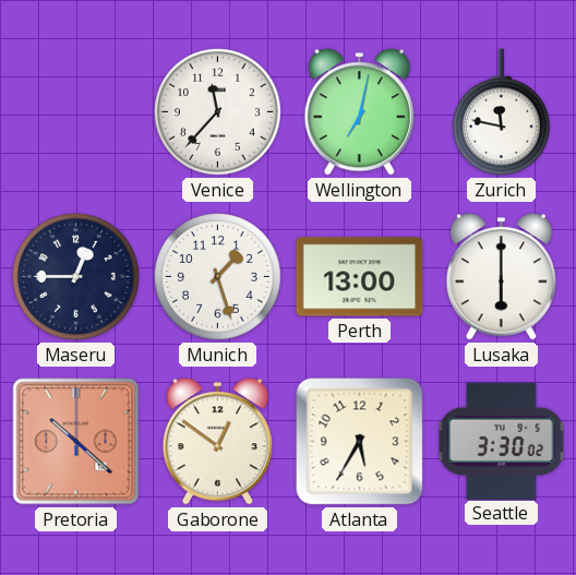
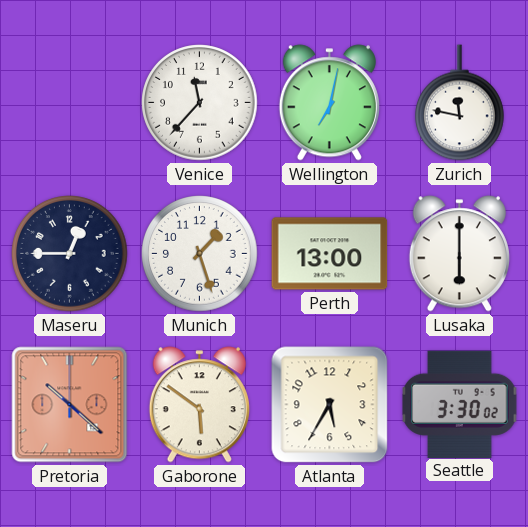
Gaborone: 12:51 -> 5:51
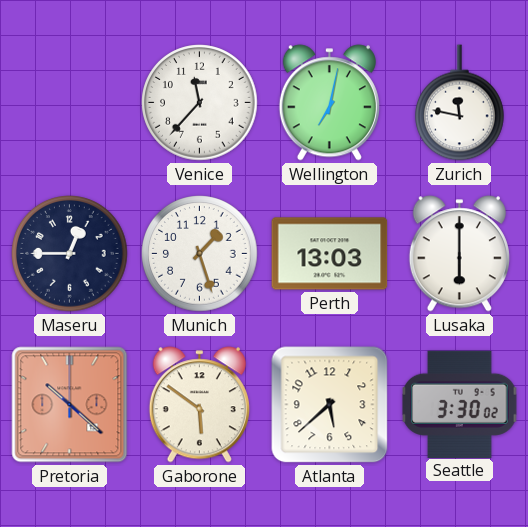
Perth: 13:00 -> 13:03
Atlanta: 5:35 -> 5:38
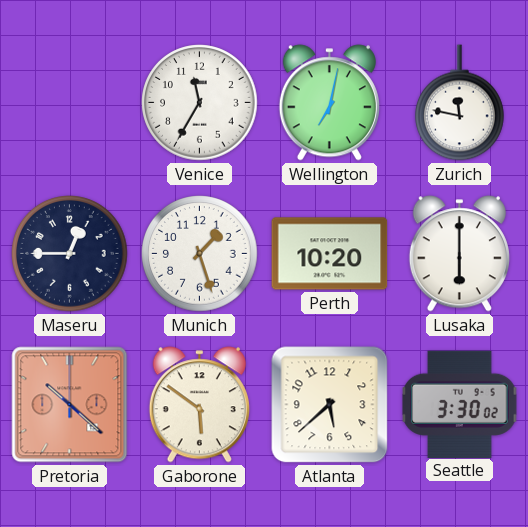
Venice: 11:37 -> 11:35
Perth: 13:03 -> 10:20
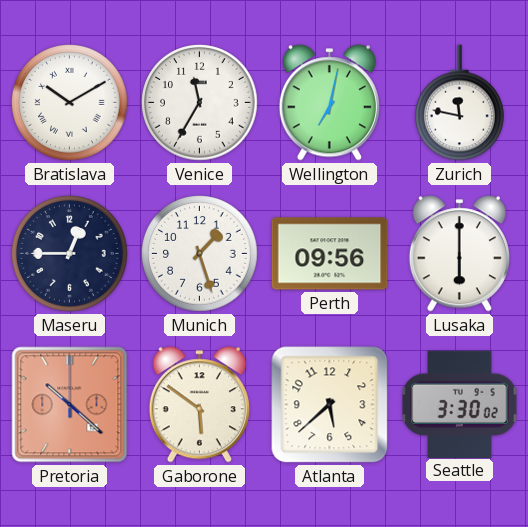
Bratislava: none -> 10:10
Perth: 10:20 -> 09:56
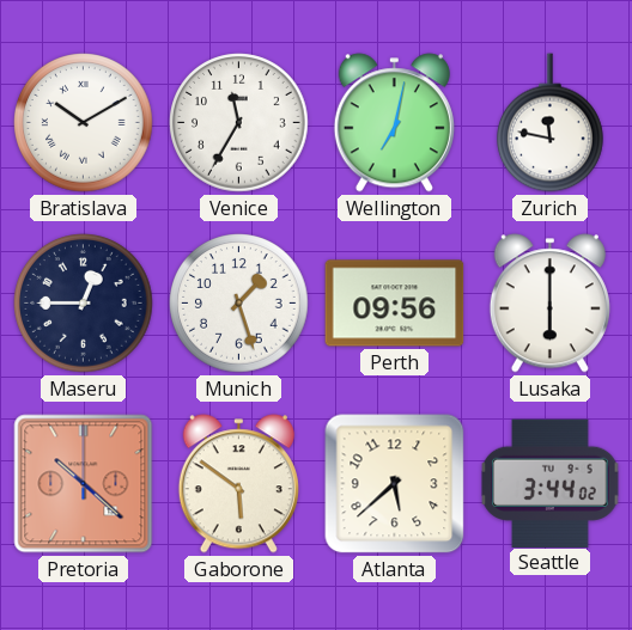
Seattle: 3:30 -> 3:44
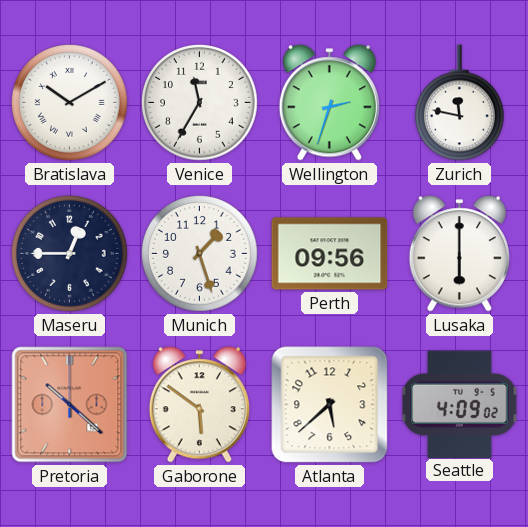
Wellington: 7:02 -> 2:33
Seattle: 3:44 -> 4:09
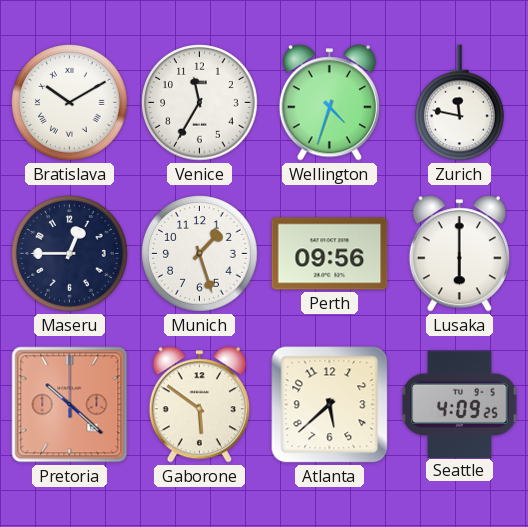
Wellington: 2:33 -> 4:33
Seattle: 4:09:02 -> 4:09:25
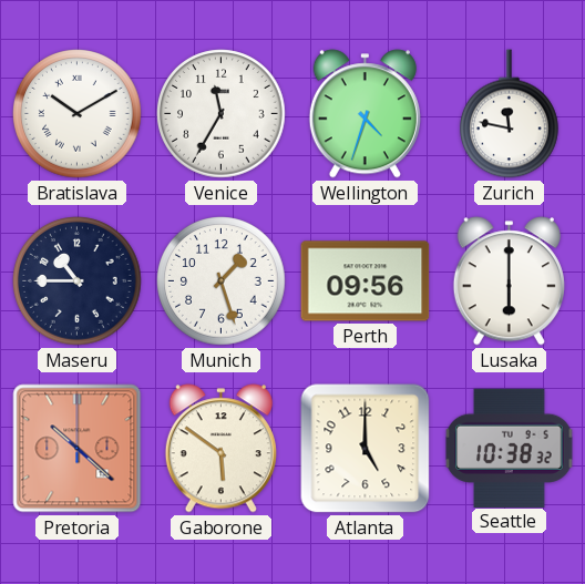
Maseru: 12:45 -> 10:45
Atlanta: 5:38 -> 5:00
Seattle: 4:09 -> 10:38
